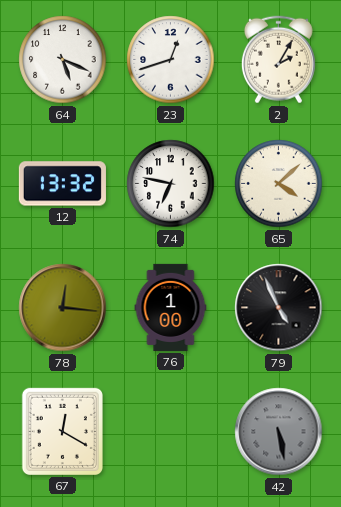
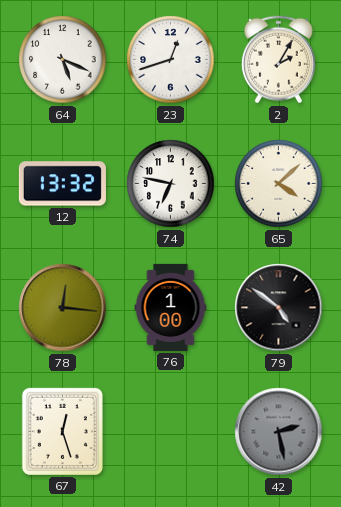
79: 4:56 -> 4:51
67: 12:20 -> 12:27
42: 5:28 -> 2:28
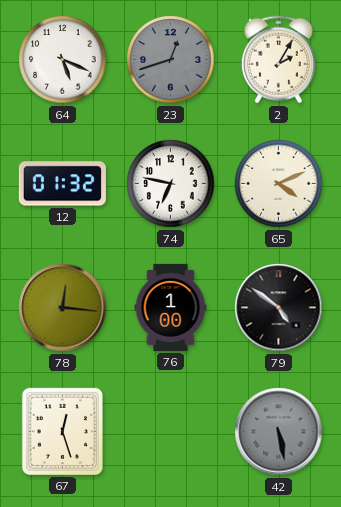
23 dial: white -> grey
12: 13:32 -> 01:32
65: 4:08 -> 4:11
42: 2:28 -> 5:28
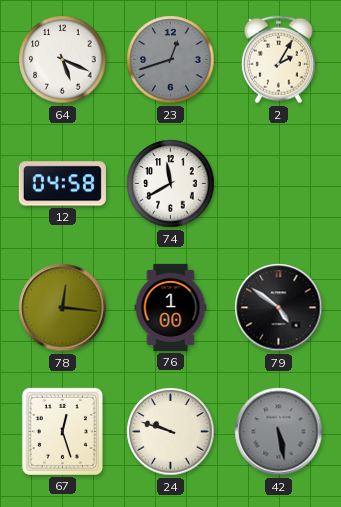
12: 01:32 -> 04:58
74: 6:47 -> 11:40
65: 4:11 -> none
24: none -> 9:48
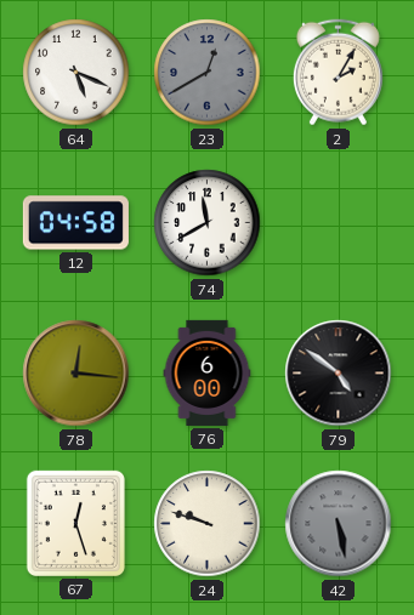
23: 12:42 -> 12:40
76: 1:00 -> 6:00
